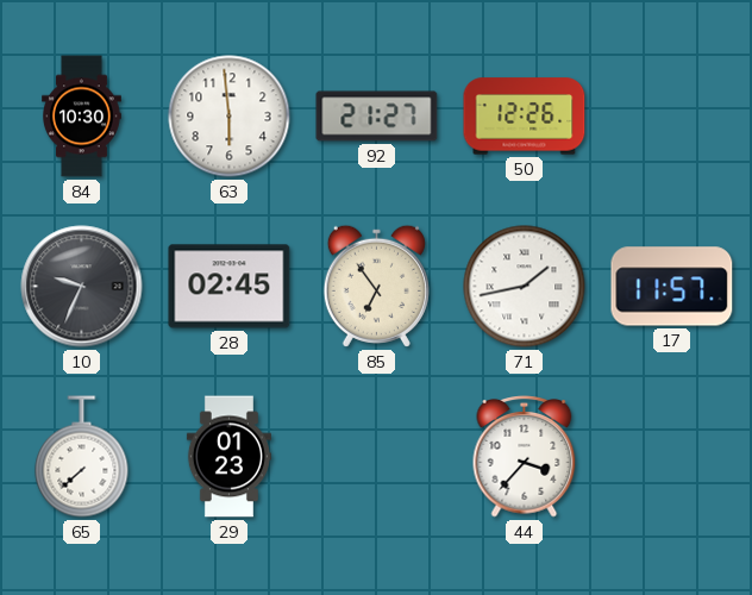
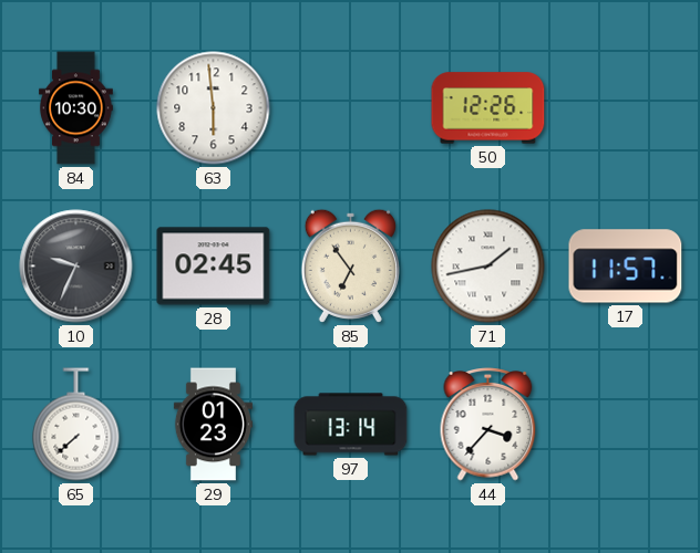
92: 21:27 -> none
97: none -> 13:14
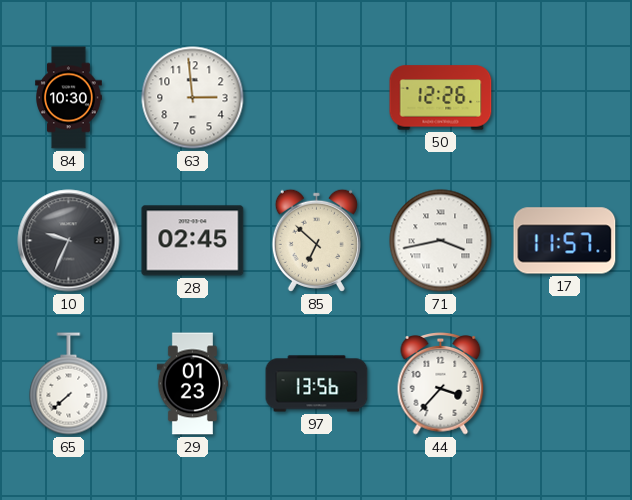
63: 5:59 -> 2:59
85: 6:54 -> 6:52
71: 1:43 -> 3:43
97: 13:14 -> 13:56
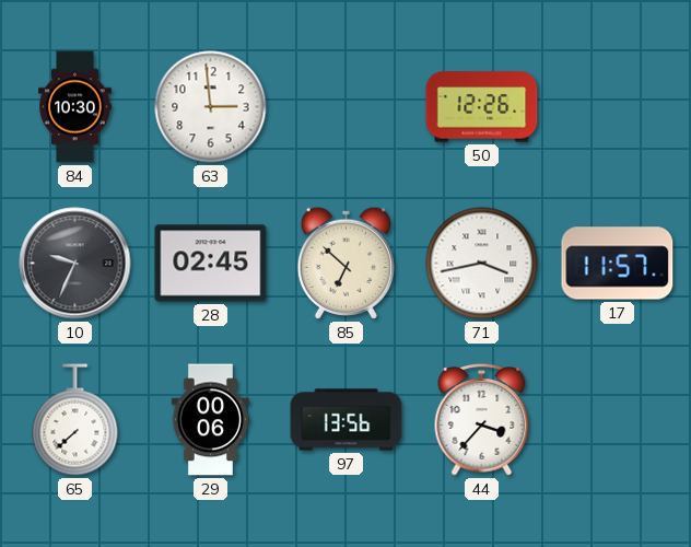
29: 01:23 -> 00:06
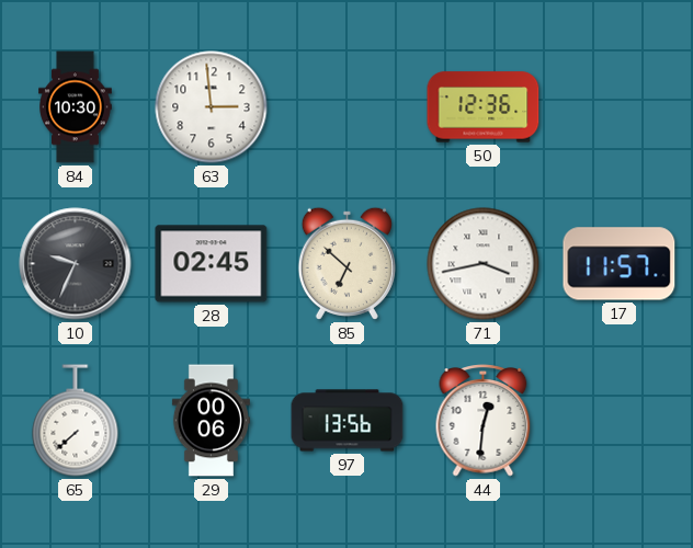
50: 12:26 -> 12:36
44: 3:37 -> 12:31
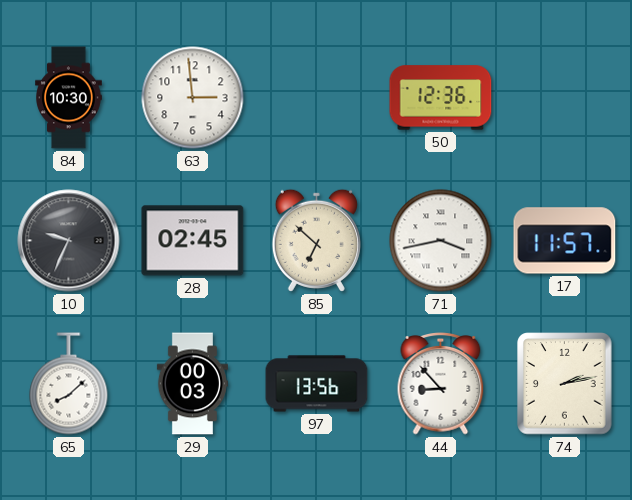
65: 7:38 -> 8:08
29: 00:06 -> 00:03
44: 12:31 -> 8:53
74: none -> 2:13
